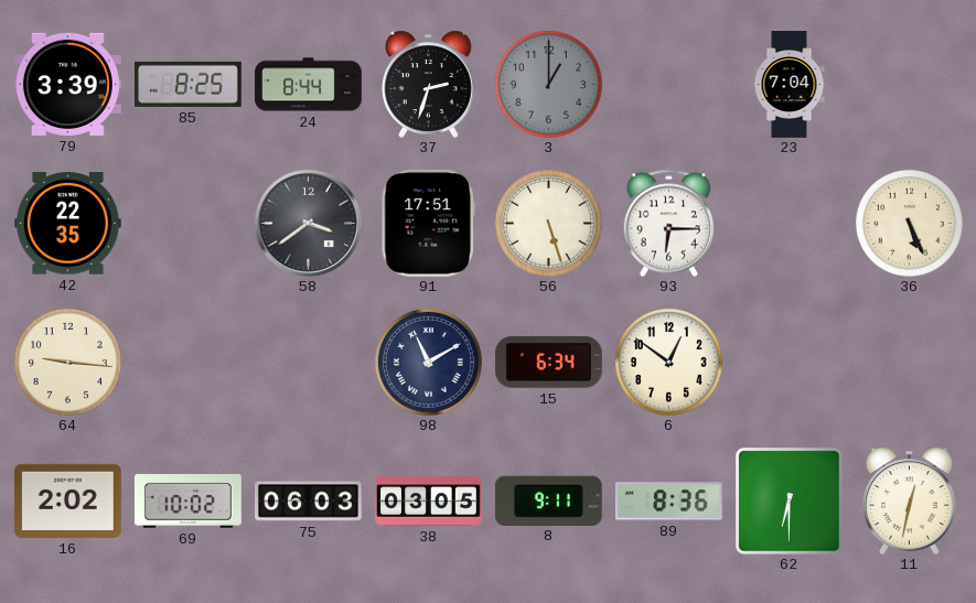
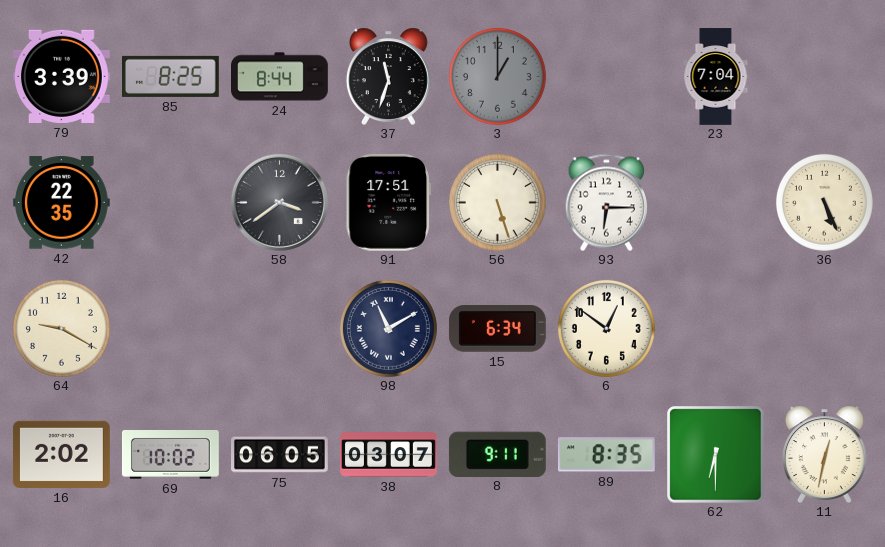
37: 2:33 -> 11:33
64: 9:16 -> 9:20
75: 06:03 -> 06:05
38: 03:05 -> 03:07
89: 8:36 -> 8:35
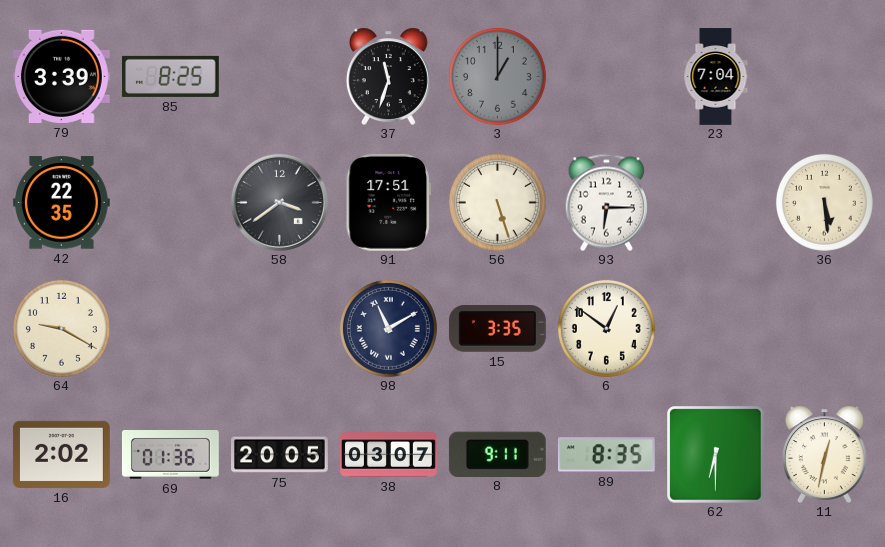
24: 8:44 -> none
36: 5:26 -> 5:29
15: 6:34 -> 3:35
69: 10:02 -> 01:36
75: 06:05 -> 20:05
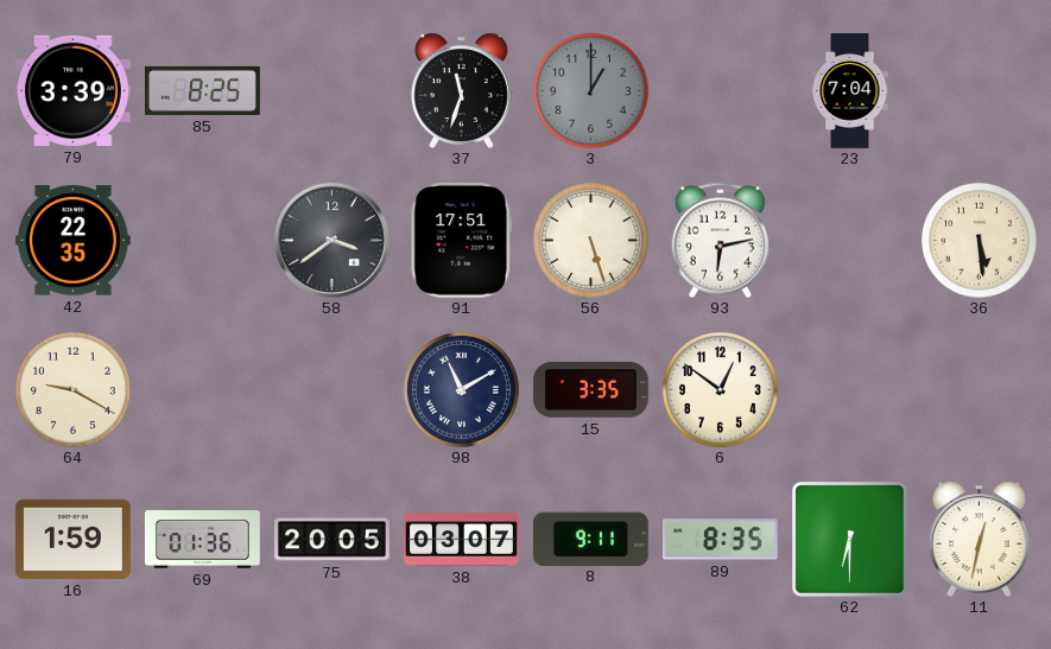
93: 6:15 -> 6:13
16: 2:02 -> 1:59
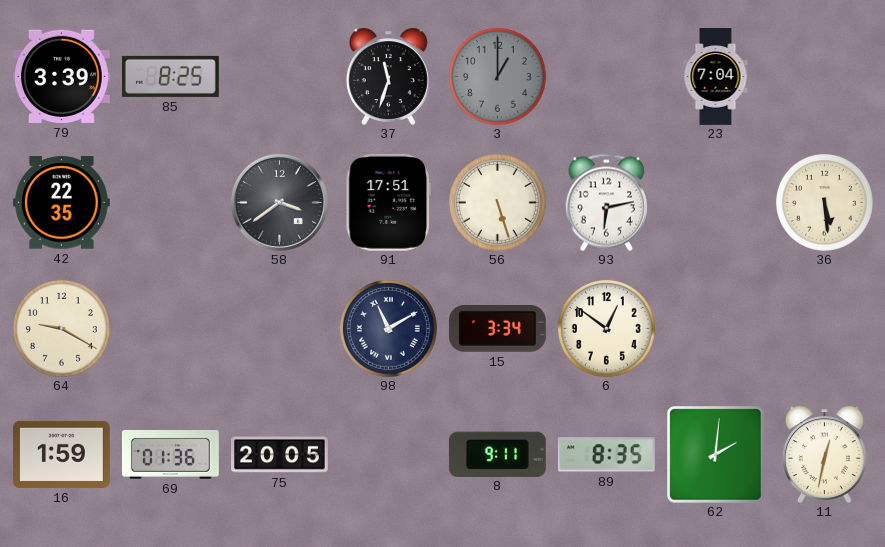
15: 3:35 -> 3:34
38: 03:07 -> none
62: 6:30 -> 2:01
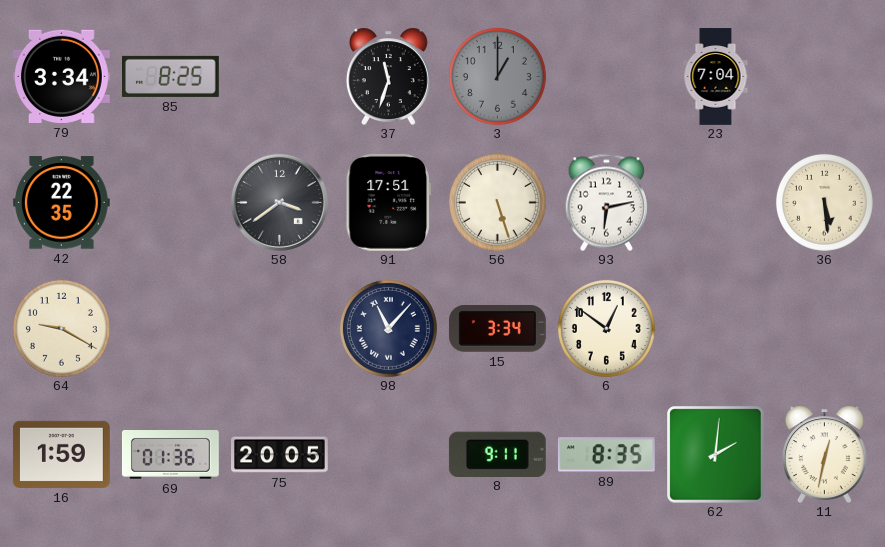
79: 3:39 -> 3:34
98: 11:10 -> 11:07
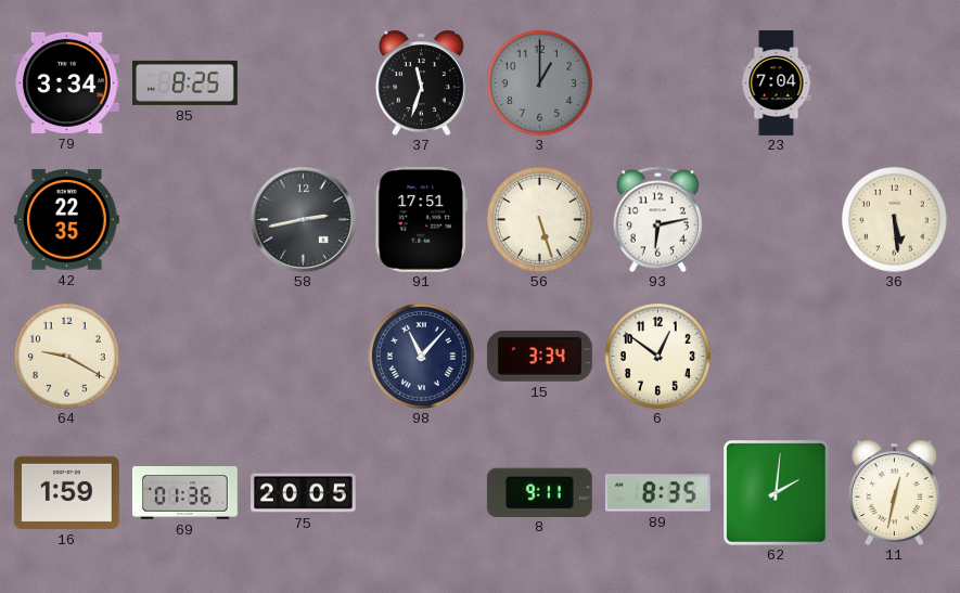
58: 3:39 -> 2:43
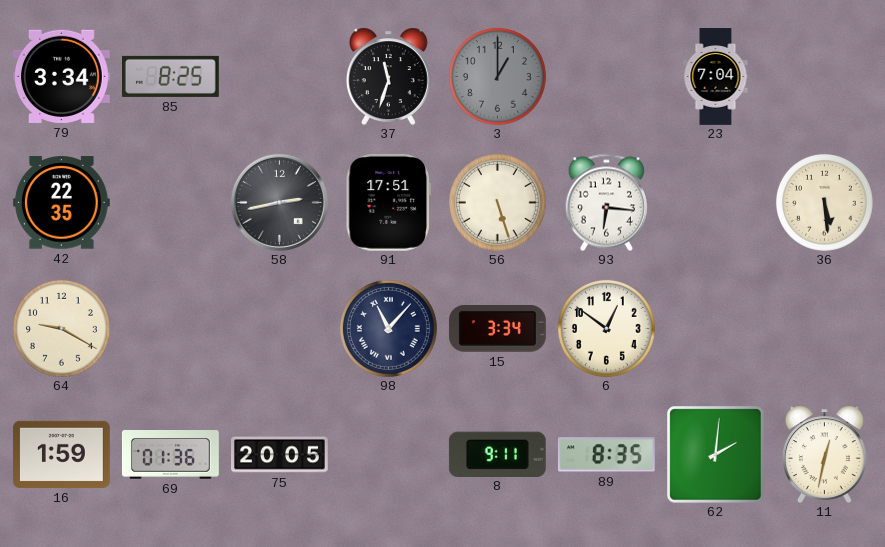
93: 6:13 -> 6:16
